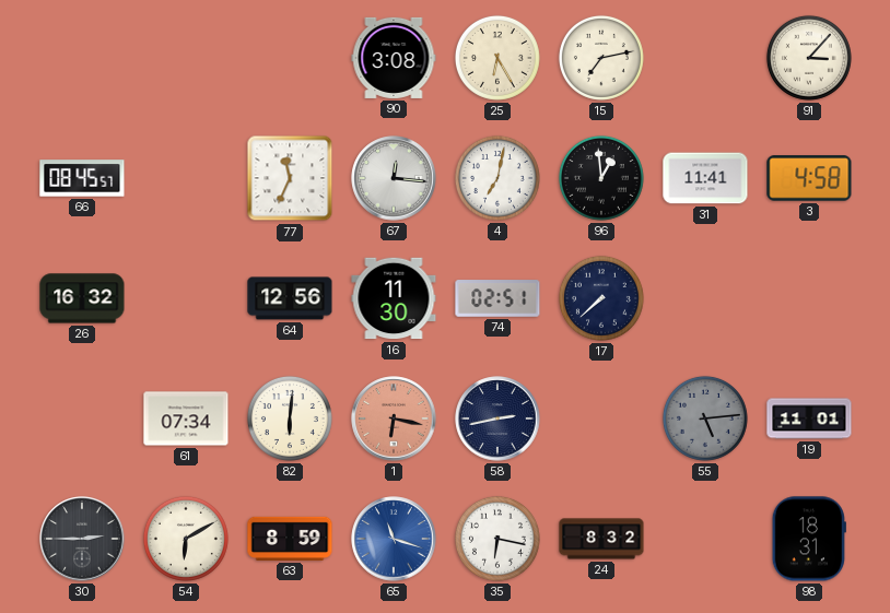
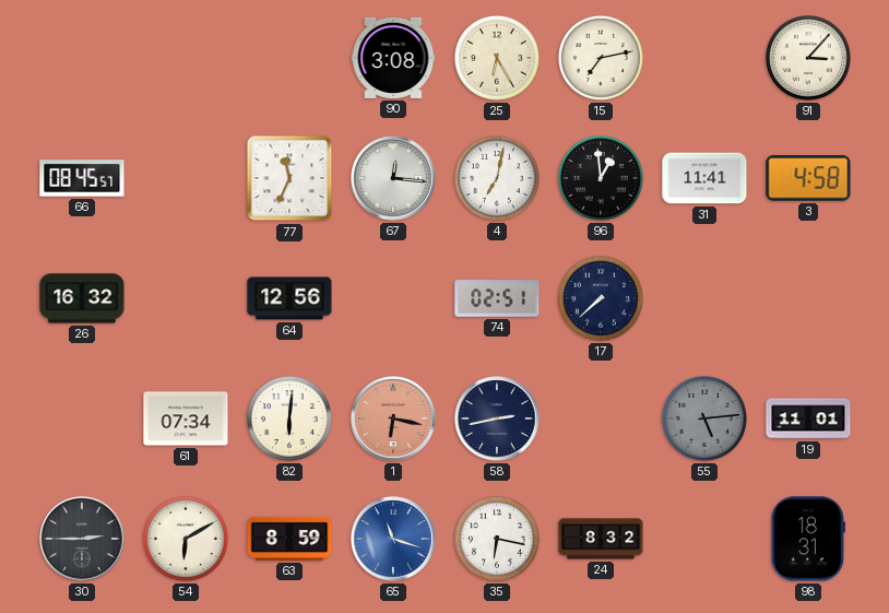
16: 11:30 -> none
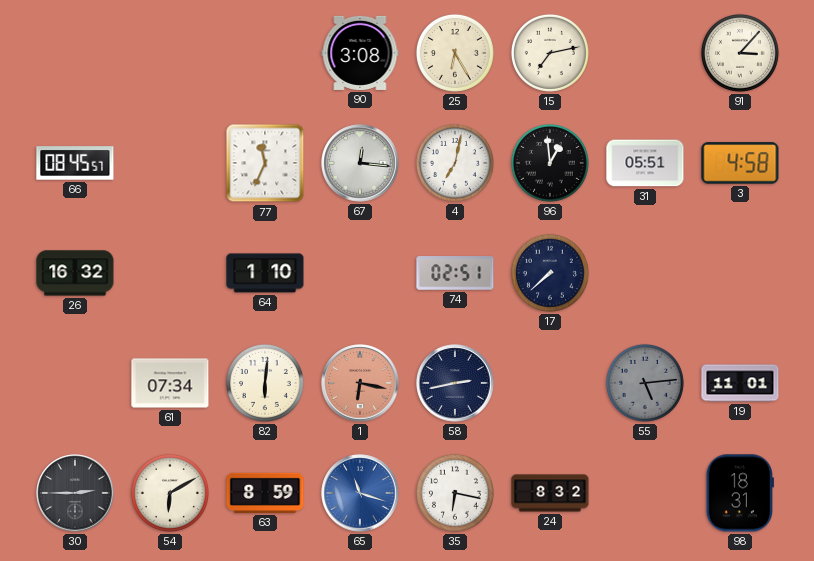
31: 11:41 -> 05:51
64: 12:56 -> 1:10
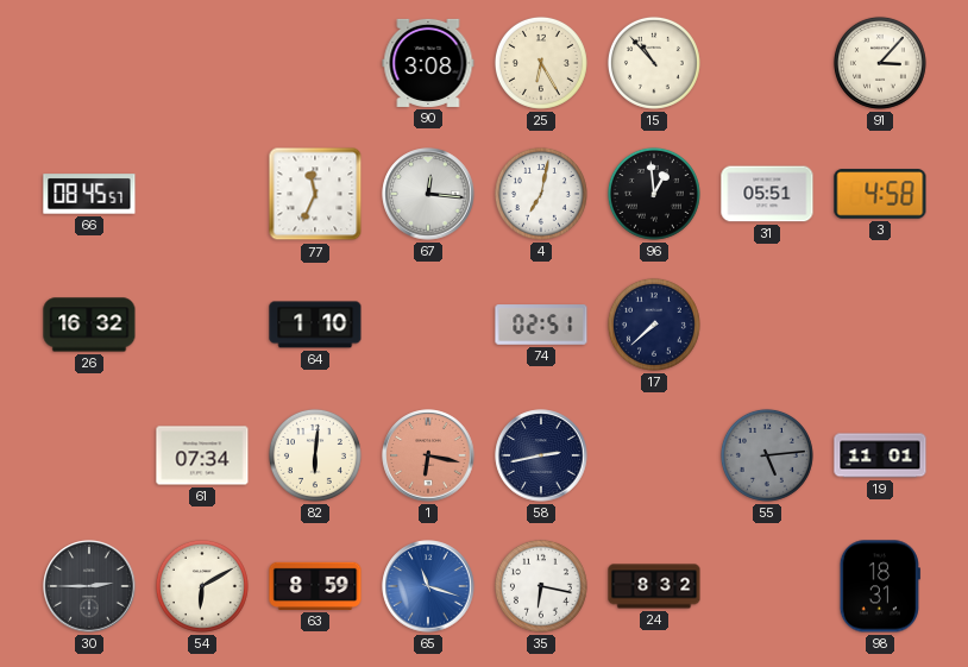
15: 7:13 -> 10:53
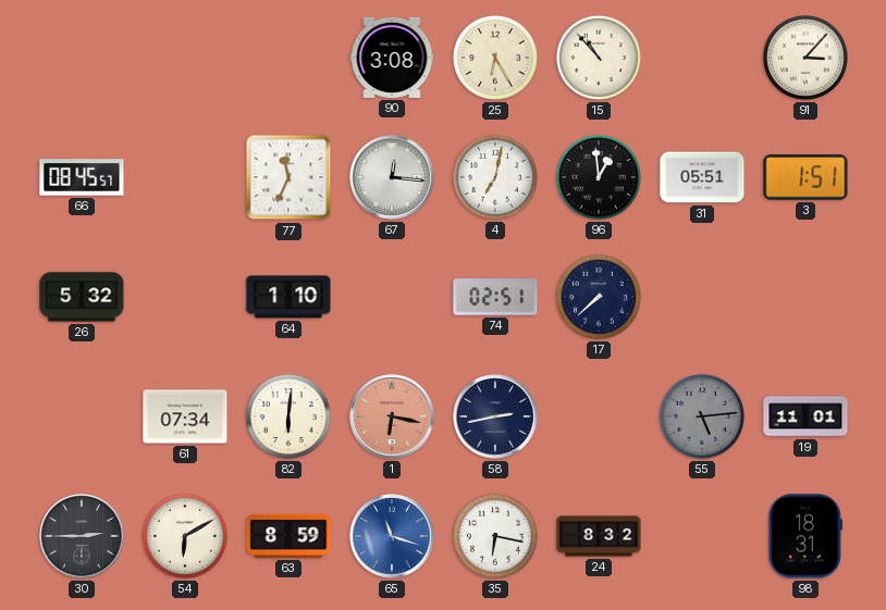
3: 4:58 -> 1:51
26: 16:32 -> 5:32
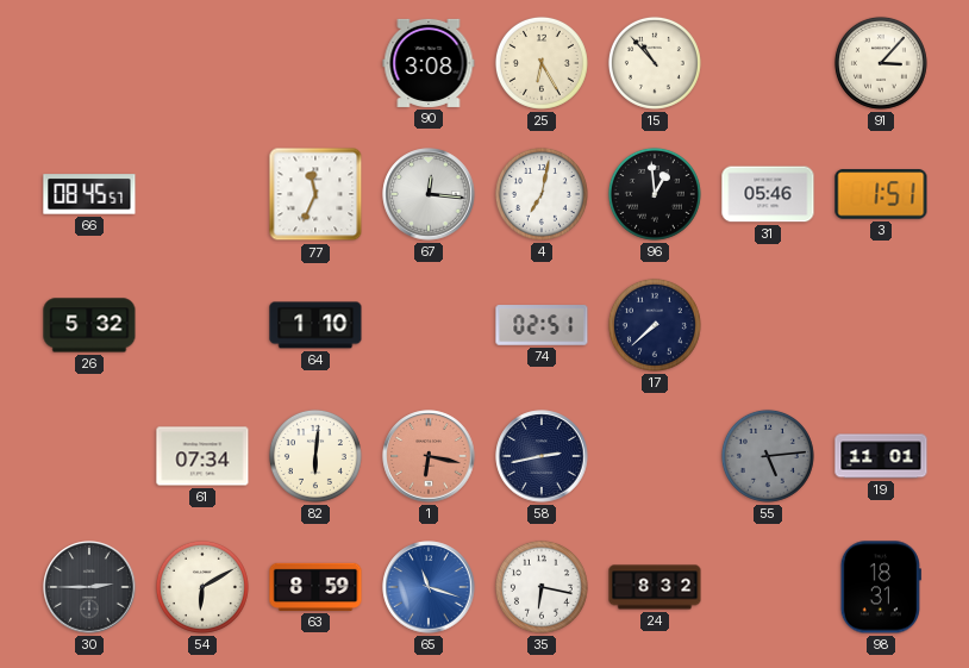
31: 05:51 -> 05:46
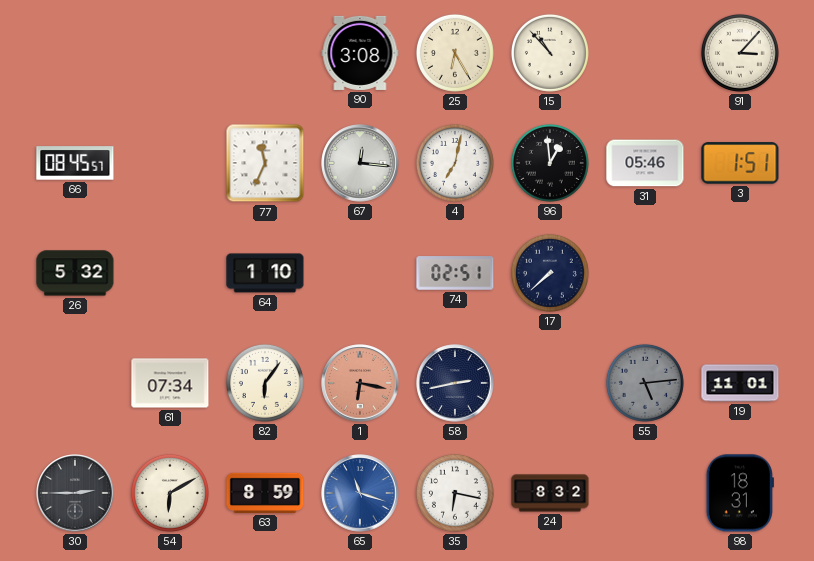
82: 6:01 -> 6:06
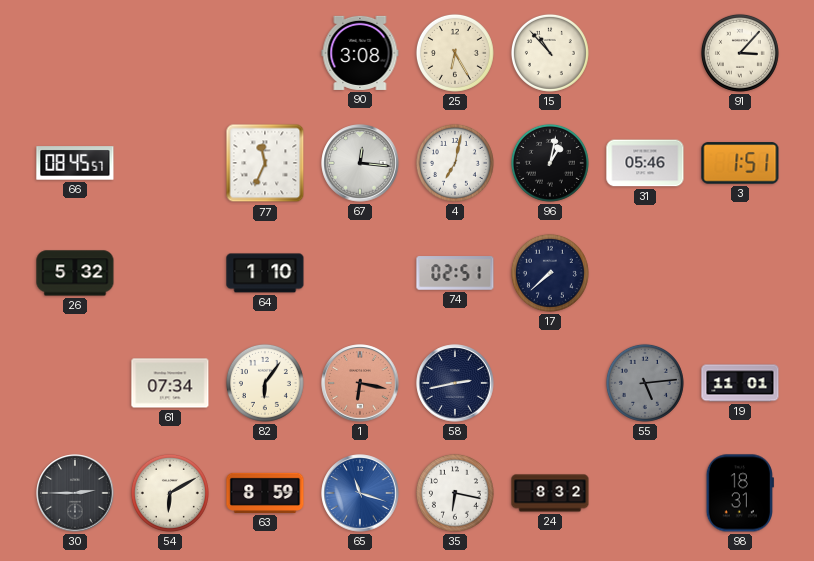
96: 12:59 -> 1:02
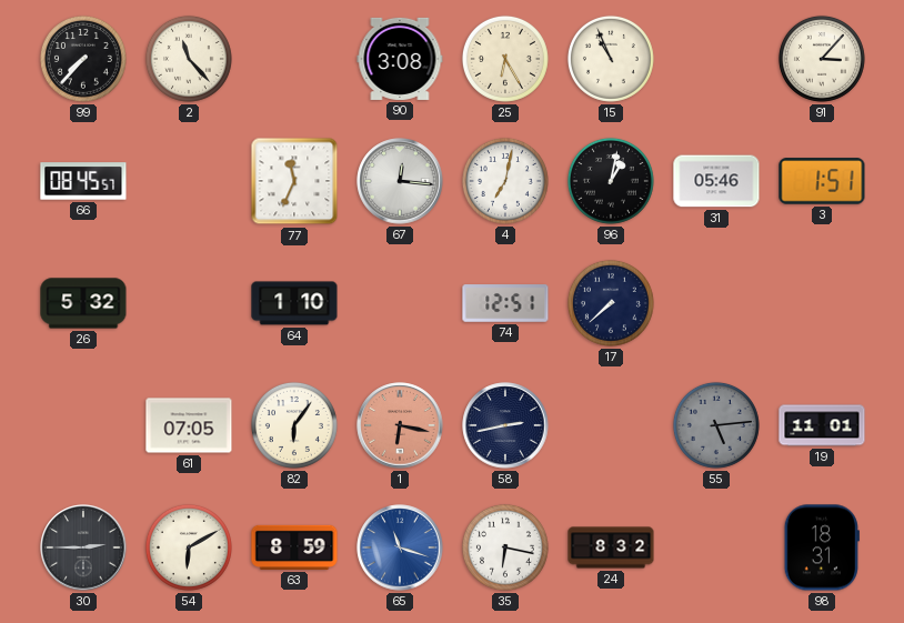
99: none -> 7:37
2: none -> 11:23
15: 10:53 -> 10:56
74: 02:51 -> 12:51
61: 07:34 -> 07:05
